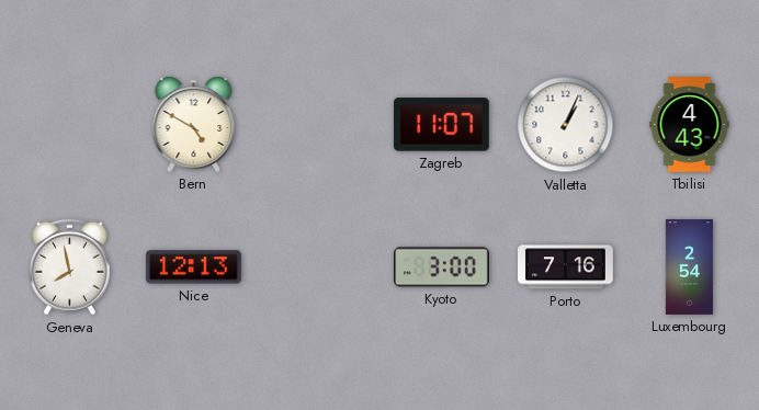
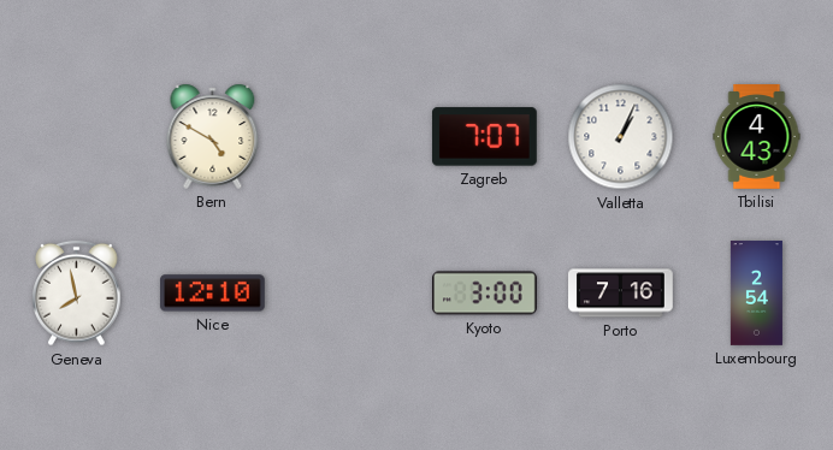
Zagreb: 11:07 -> 7:07
Nice: 12:13 -> 12:10
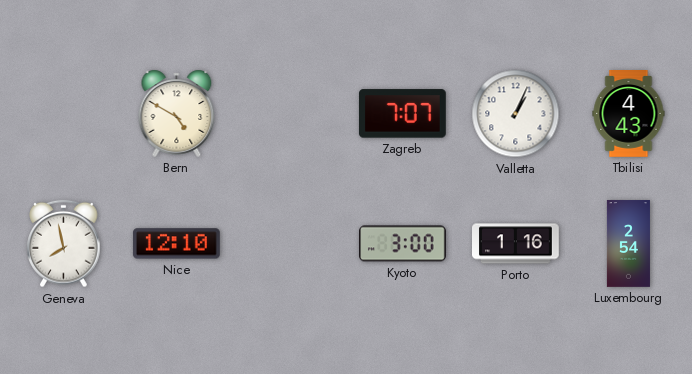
Porto: 7:16 -> 1:16
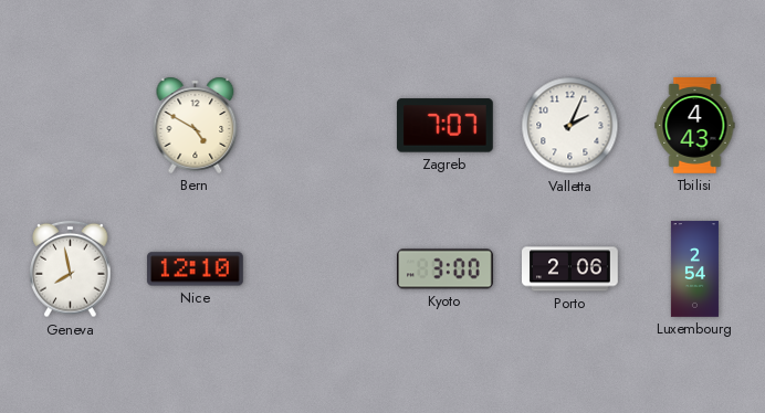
Valletta: 1:04 -> 2:04
Porto: 1:16 -> 2:06
